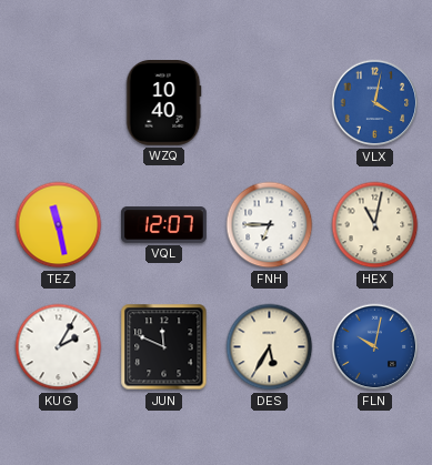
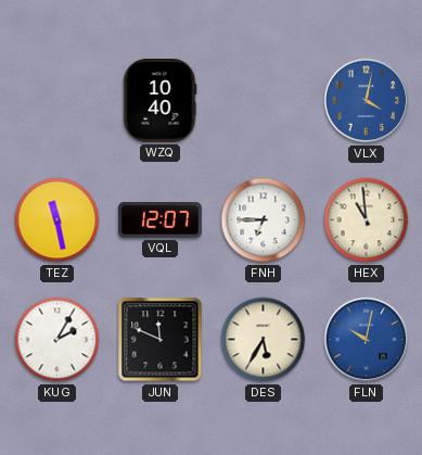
HEX: 11:02 -> 10:59
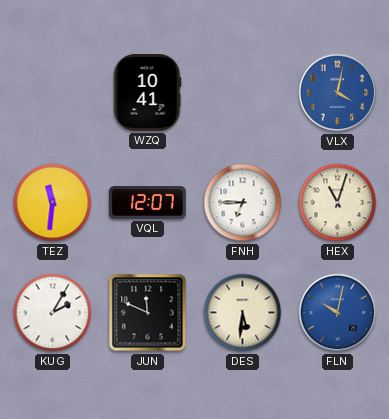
WZQ: 10:40 -> 10:41
TEZ: 11:28 -> 11:31
HEX: 10:59 -> 11:03
DES: 5:35 -> 5:31
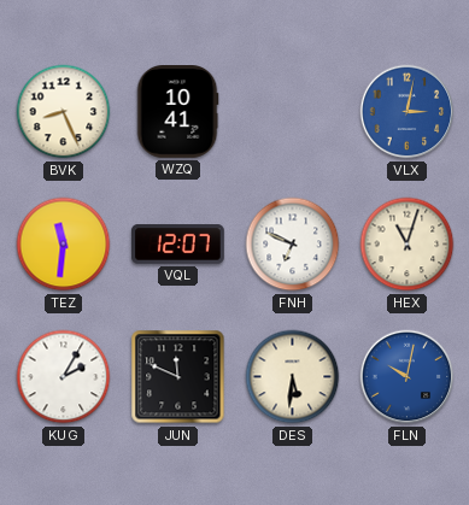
BVK: none -> 8:26
VLX: 4:02 -> 3:02
FNH: 6:45 -> 6:49
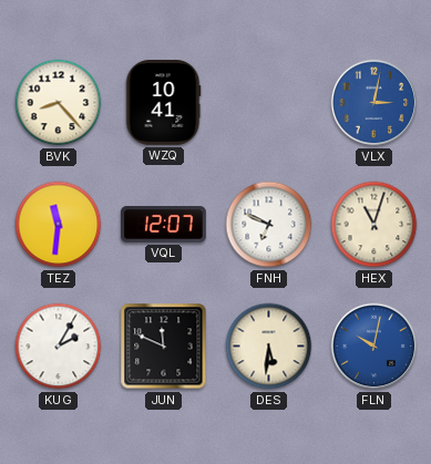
BVK: 8:26 -> 8:23
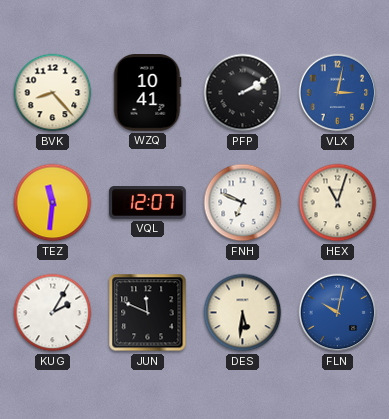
PFP: none -> 2:10
